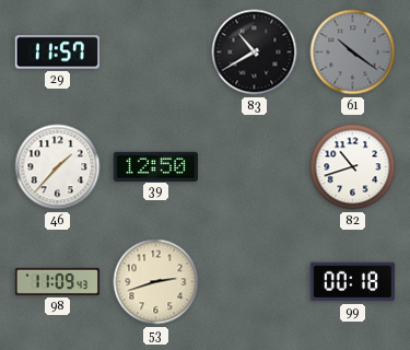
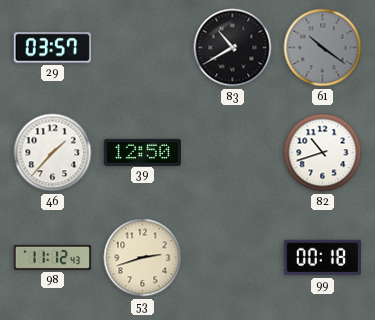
29: 11:57 -> 03:57
98: 11:09 -> 11:12
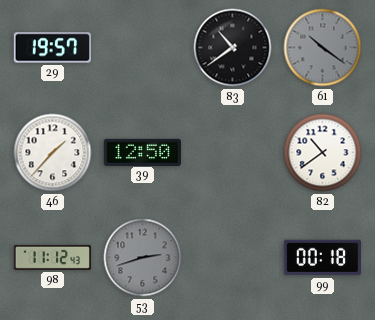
29: 03:57 -> 19:57
83: 10:40 -> 10:39
82: 10:42 -> 10:39
53 dial: cream -> grey
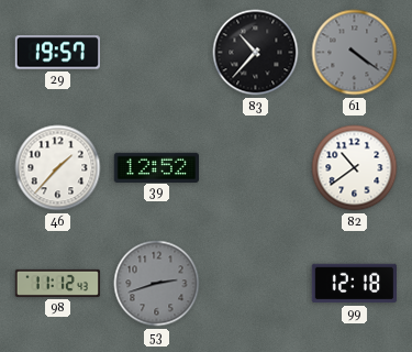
83: 10:39 -> 10:37
61: 10:21 -> 4:21
39: 12:50 -> 12:52
99: 00:18 -> 12:18
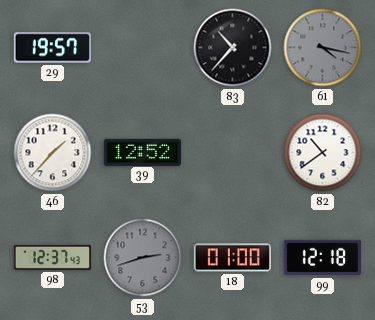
61: 4:21 -> 4:17
98: 11:12 -> 12:37
18: none -> 01:00
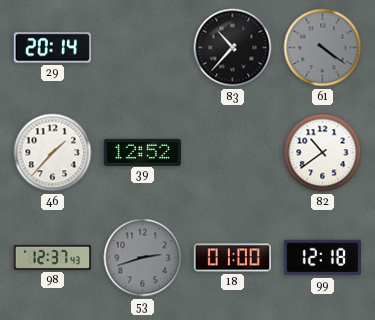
29: 19:57 -> 20:14
61: 4:17 -> 4:21
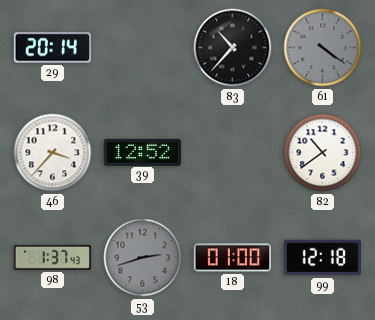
46: 1:37 -> 3:37
98: 12:37 -> 1:37
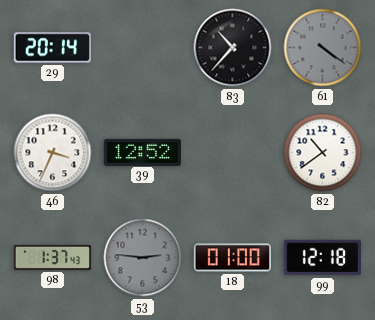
46: 3:37 -> 3:34
53: 2:42 -> 2:46
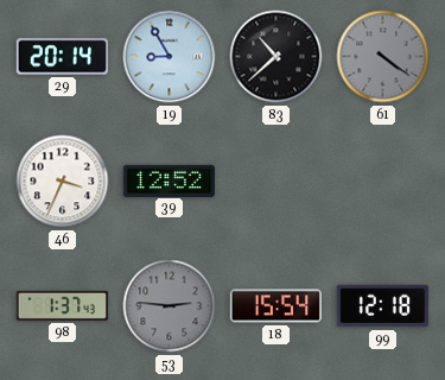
19: none -> 8:55
83: 10:37 -> 10:38
82: 10:39 -> none
18: 01:00 -> 15:54
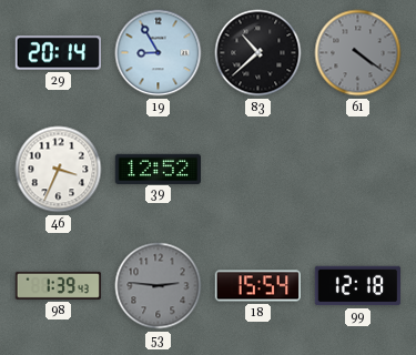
98: 1:37 -> 1:39
